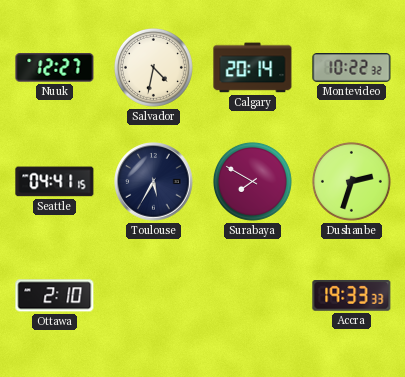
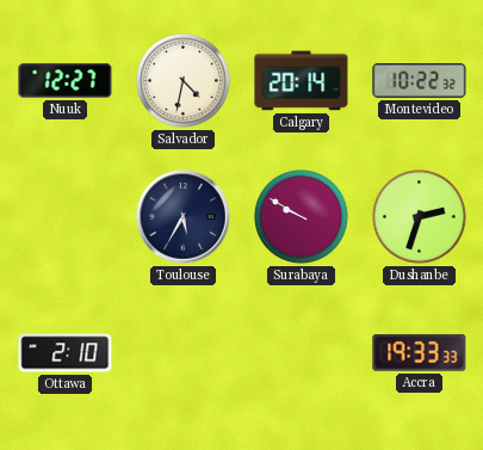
Seattle: 04:41 -> none
Surabaya: 7:50 -> 9:50
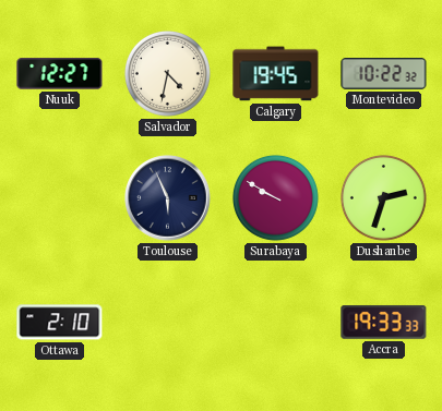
Calgary: 20:14 -> 19:45
Toulouse: 5:35 -> 5:56
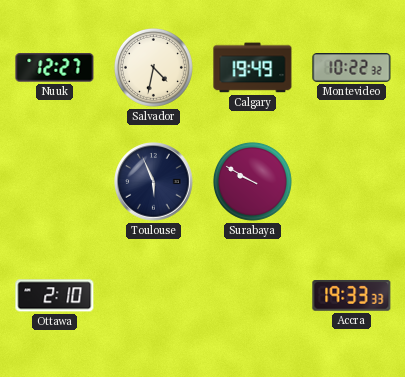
Calgary: 19:45 -> 19:49
Dushanbe: 2:33 -> none
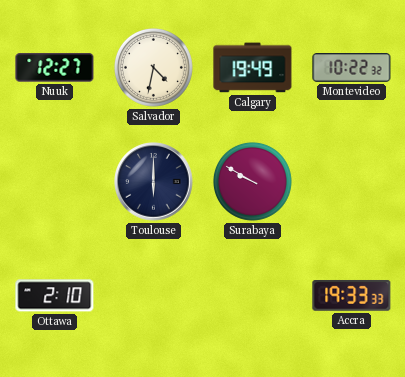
Toulouse: 5:56 -> 6:00
